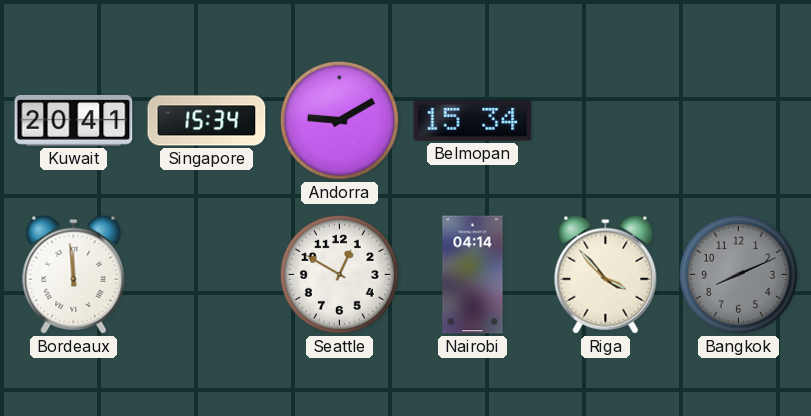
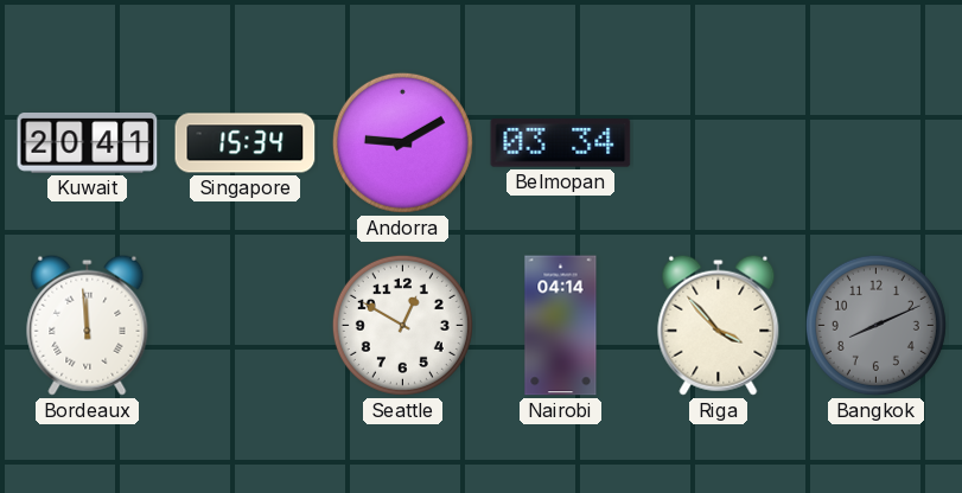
Belmopan: 15:34 -> 03:34
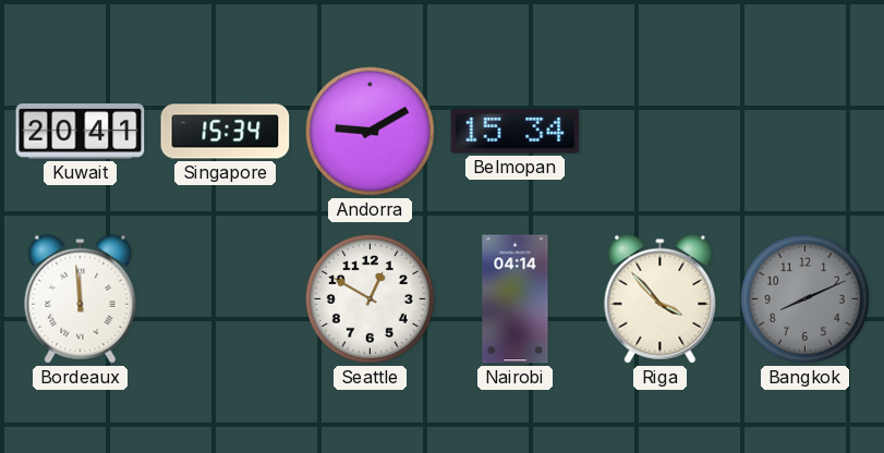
Belmopan: 03:34 -> 15:34
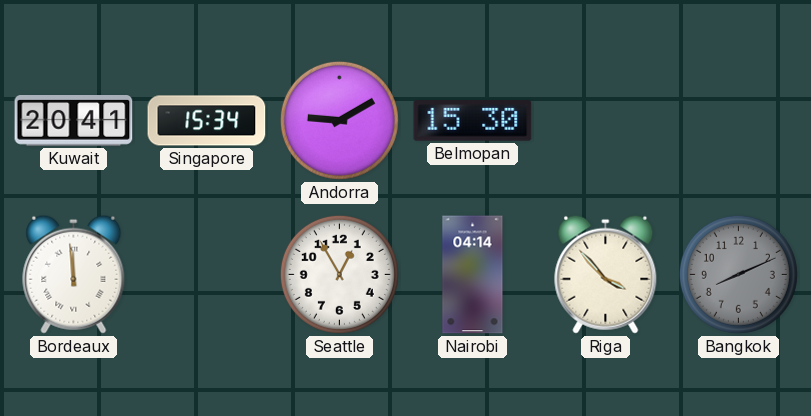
Belmopan: 15:34 -> 15:30
Seattle: 12:50 -> 12:55
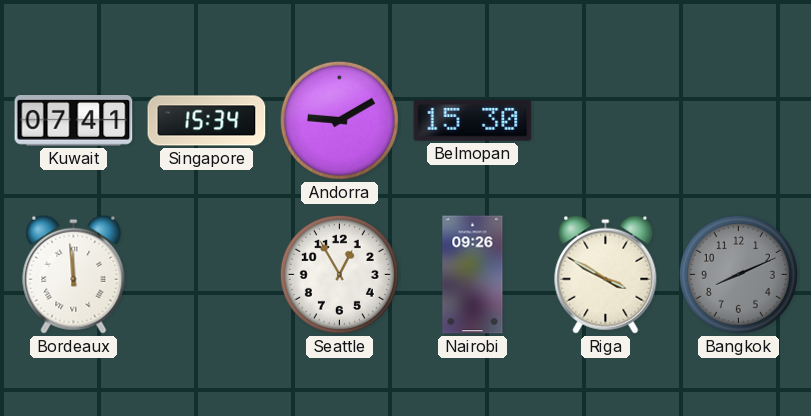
Kuwait: 20:41 -> 07:41
Nairobi: 04:14 -> 09:26
Riga: 3:53 -> 3:50
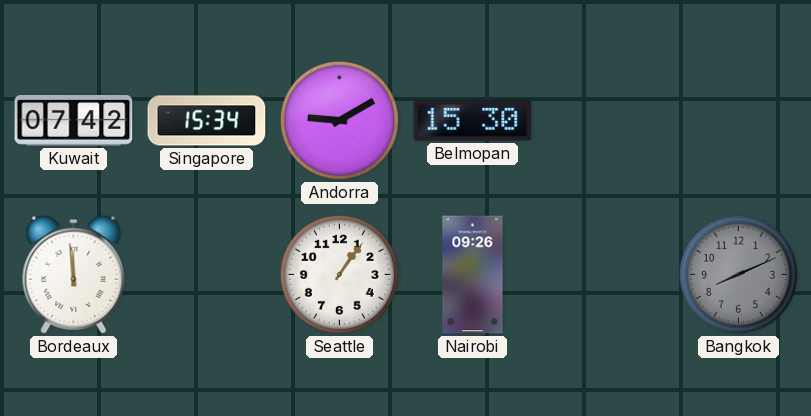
Kuwait: 07:41 -> 07:42
Seattle: 12:55 -> 1:06
Riga: 3:50 -> none
